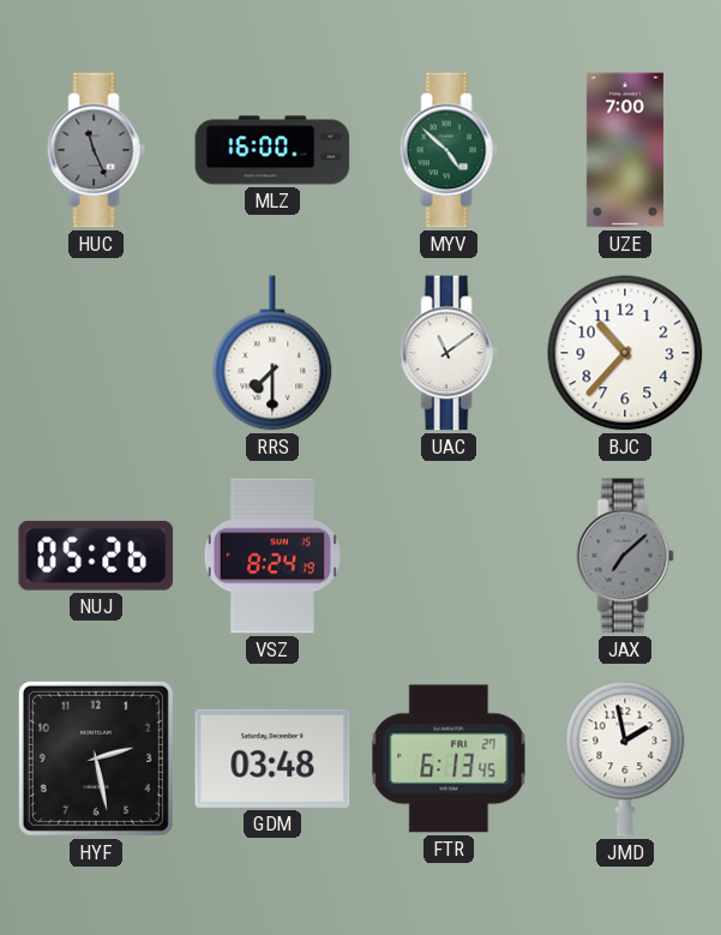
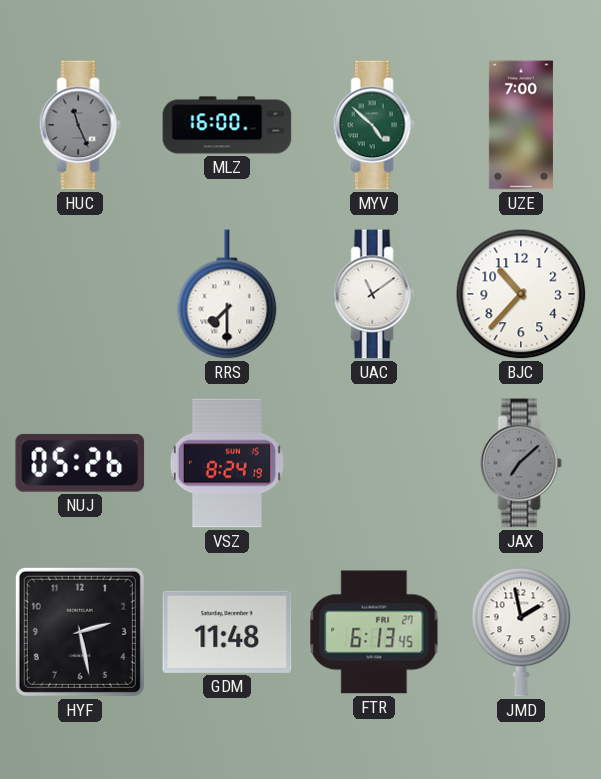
GDM: 03:48 -> 11:48
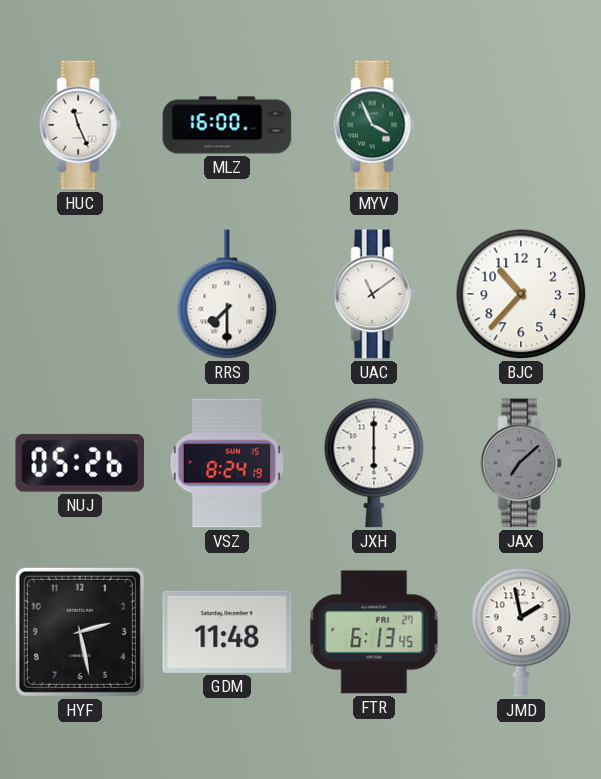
HUC dial: grey -> white
MYV: 4:52 -> 3:56
UZE: 7:00 -> none
JXH: none -> 6:00
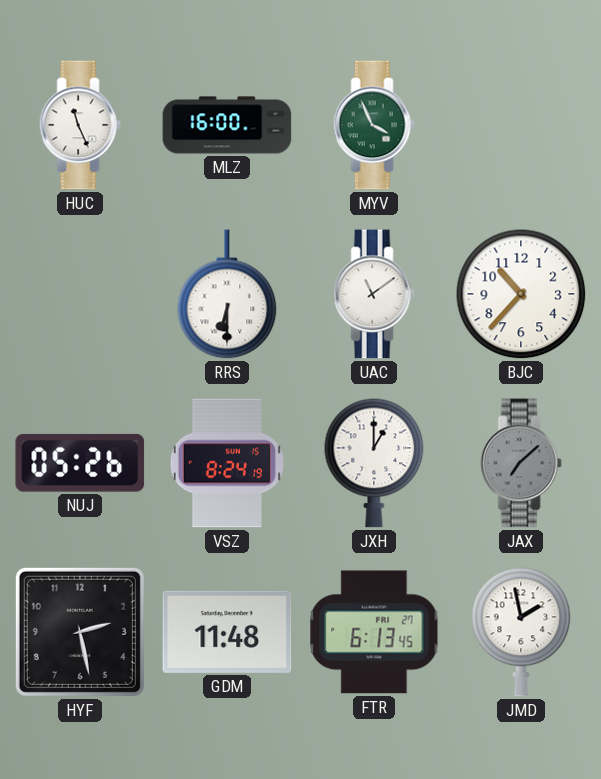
RRS: 7:30 -> 6:30
JXH: 6:00 -> 1:00
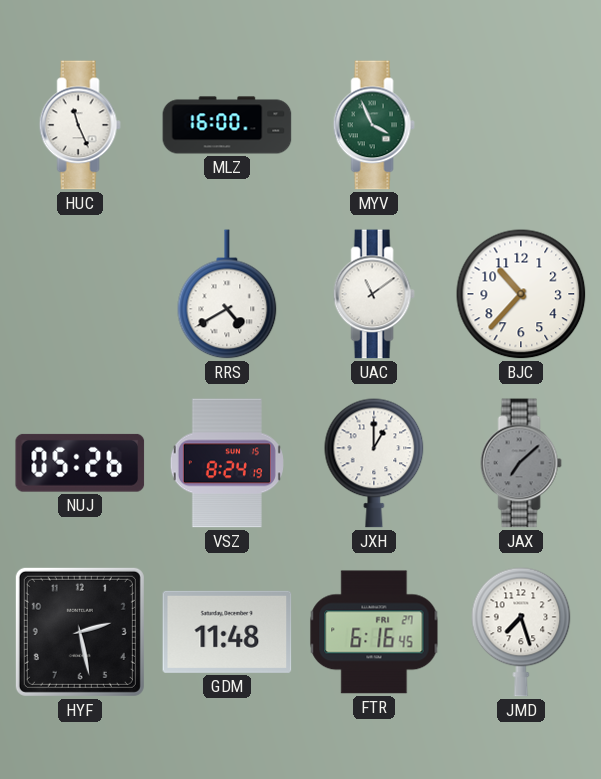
RRS: 6:30 -> 4:40
FTR: 6:13 -> 6:16
JMD: 1:58 -> 7:27
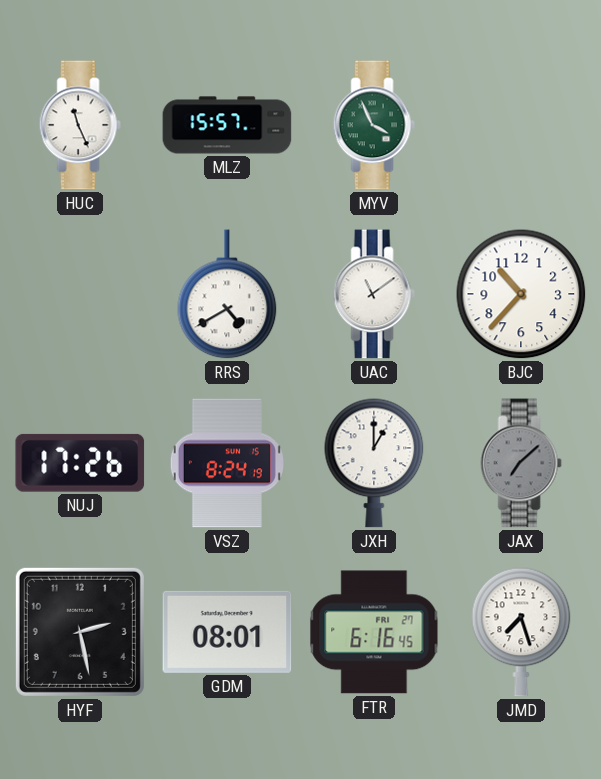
MLZ: 16:00 -> 15:57
NUJ: 05:26 -> 17:26
GDM: 11:48 -> 08:01
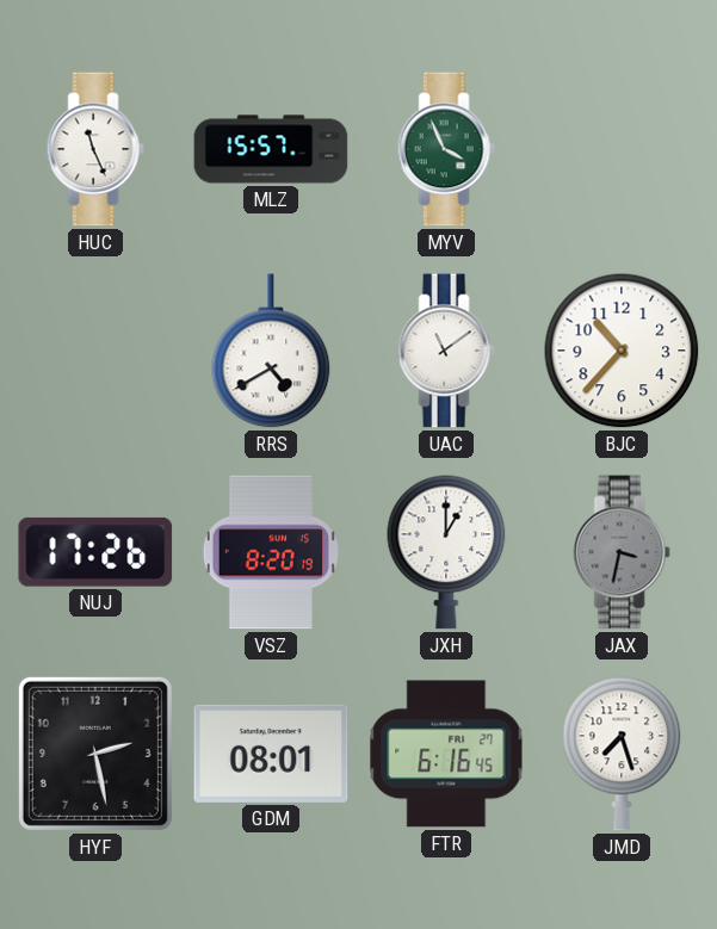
VSZ: 8:24 -> 8:20
JAX: 7:08 -> 3:32
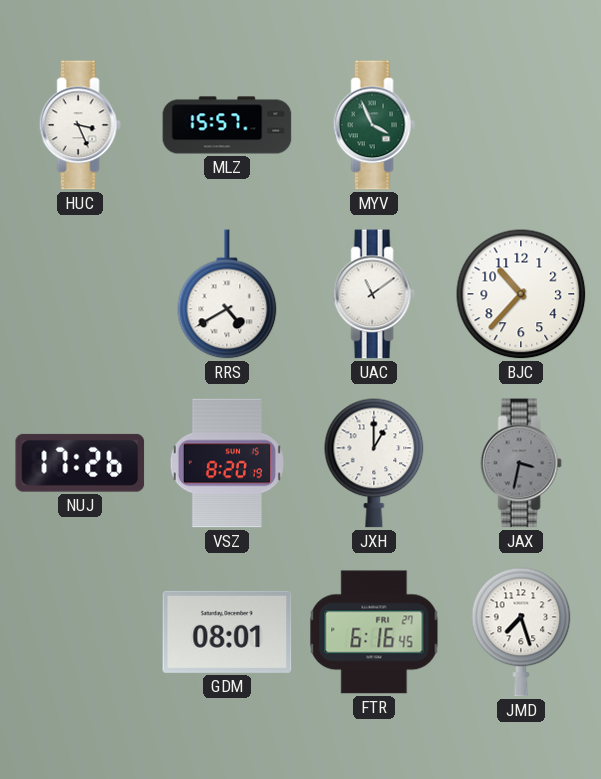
HUC: 11:26 -> 3:26
HYF: 2:28 -> none
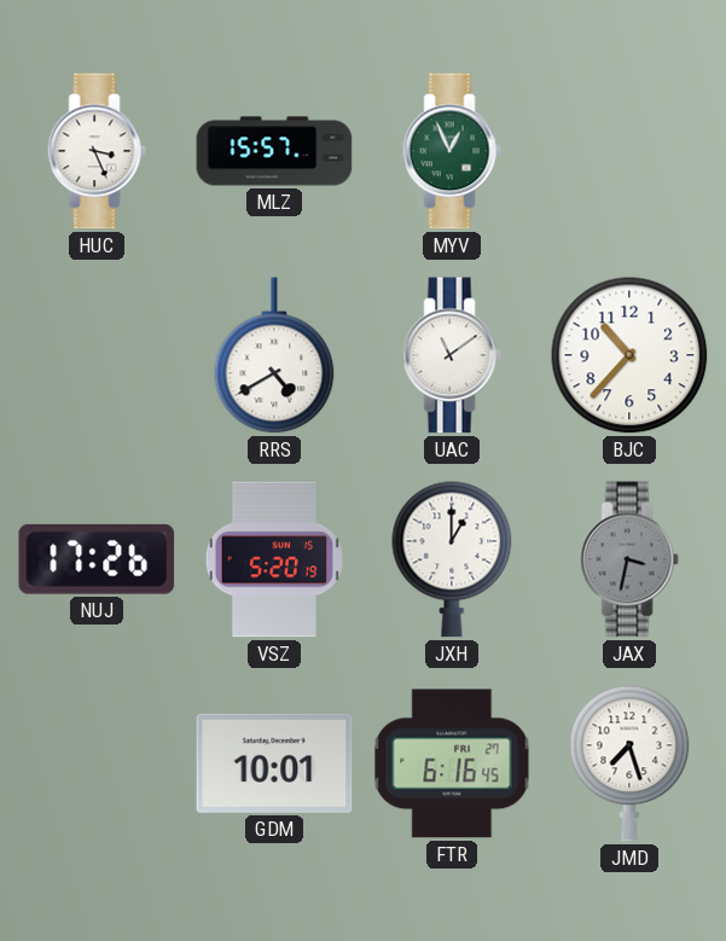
MYV: 3:56 -> 12:56
VSZ: 8:20 -> 5:20
GDM: 08:01 -> 10:01
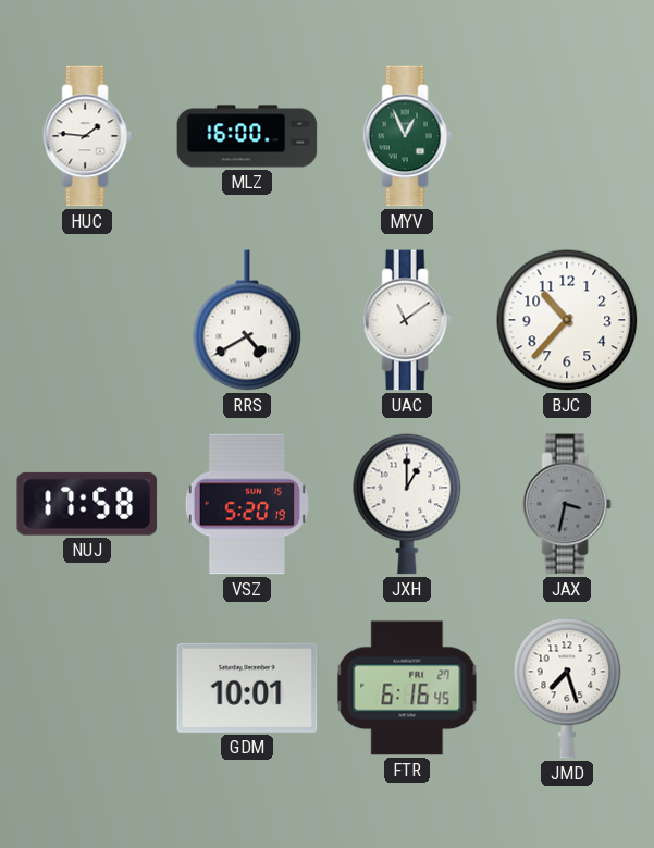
HUC: 3:26 -> 1:46
MLZ: 15:57 -> 16:00
NUJ: 17:26 -> 17:58
